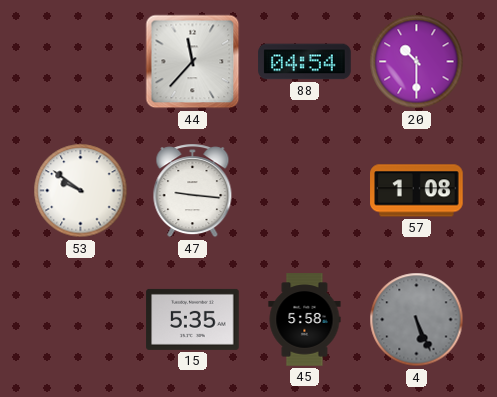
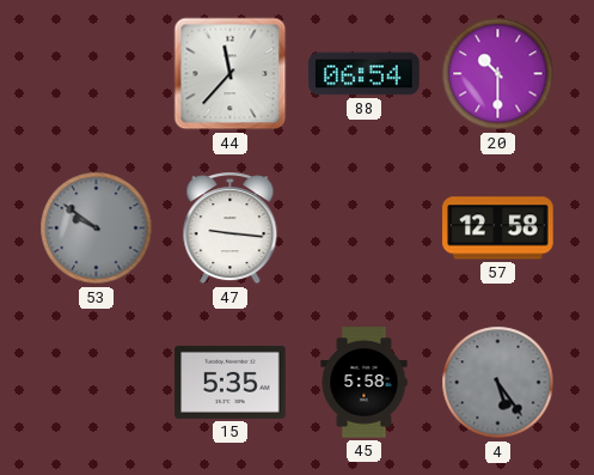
88: 04:54 -> 06:54
53 dial: white -> grey
57: 1:08 -> 12:58
4: 5:26 -> 5:24
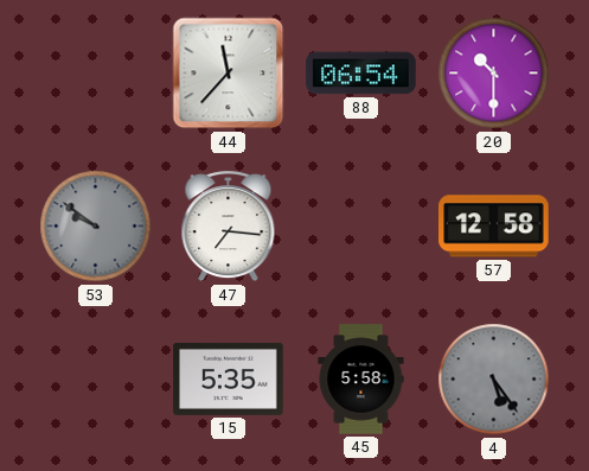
47: 9:16 -> 7:16
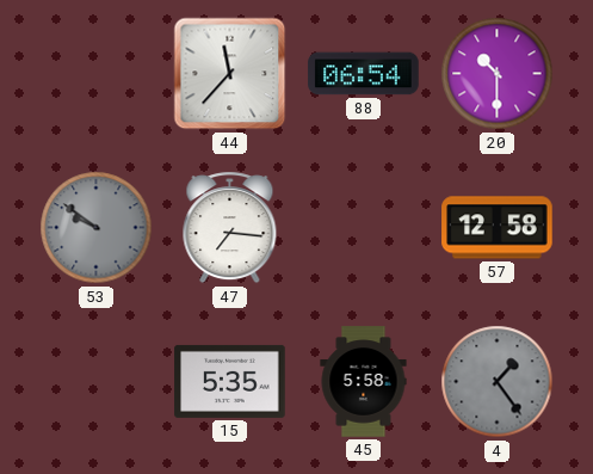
4: 5:24 -> 1:24
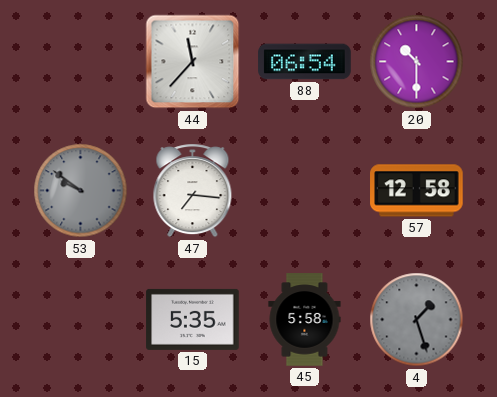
4: 1:24 -> 1:27
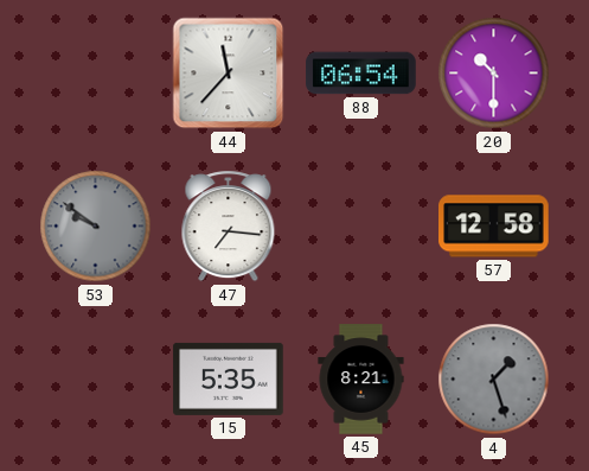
45: 5:58 -> 8:21
